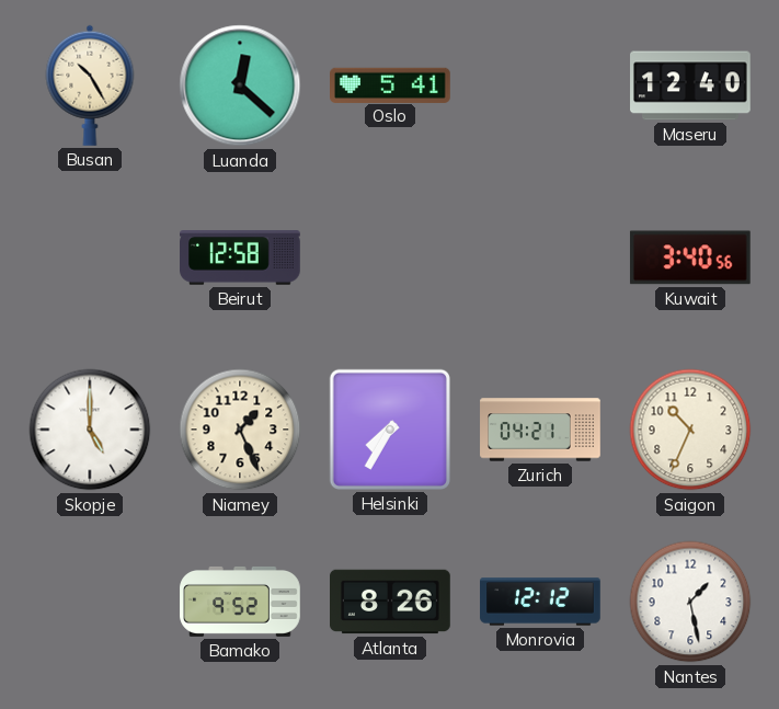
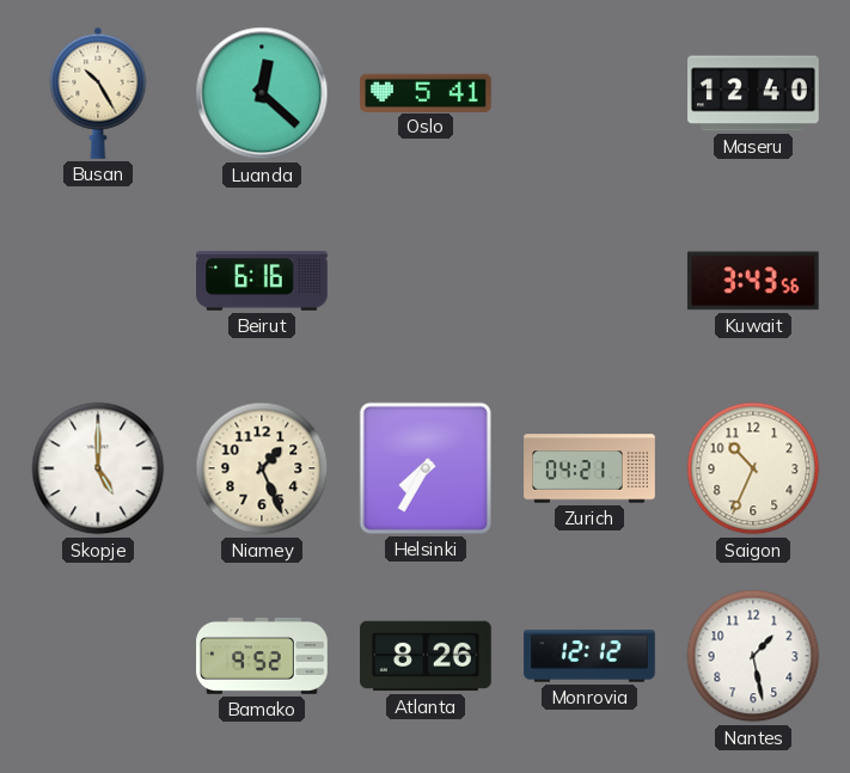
Beirut: 12:58 -> 6:16
Kuwait: 3:40 -> 3:43
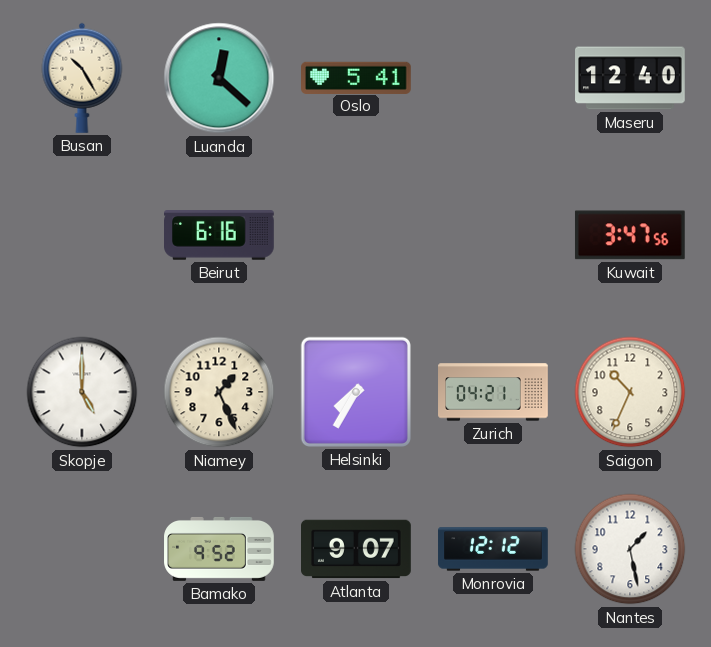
Kuwait: 3:43 -> 3:47
Atlanta: 8:26 -> 9:07
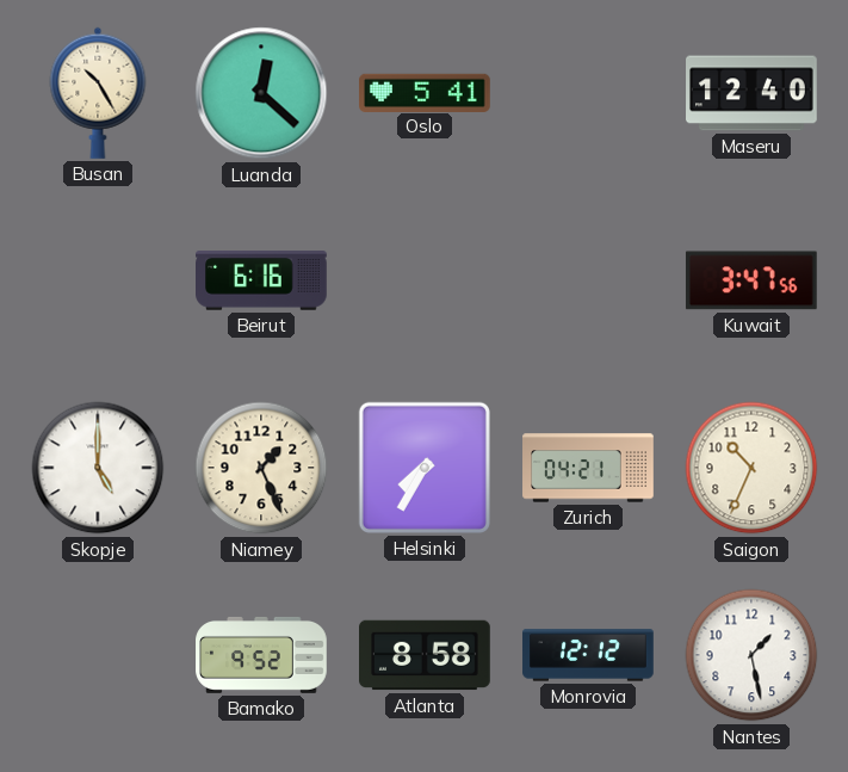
Atlanta: 9:07 -> 8:58
